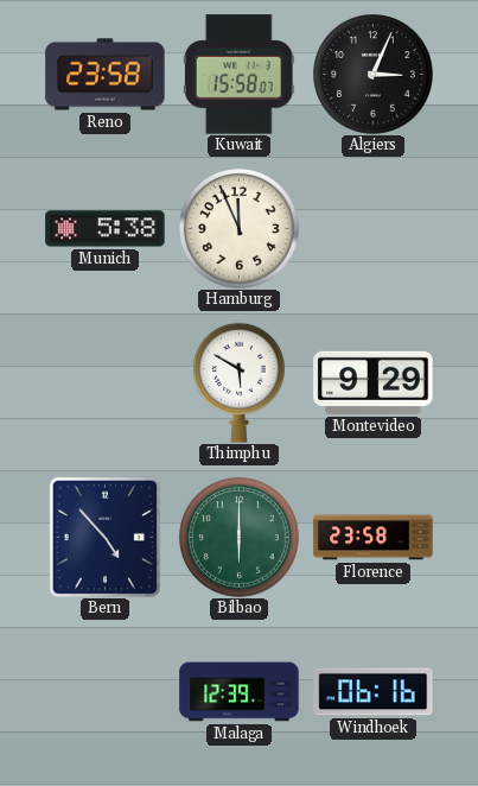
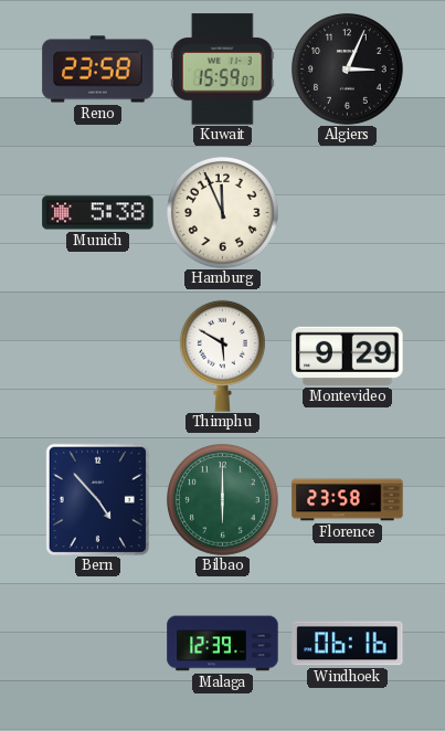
Kuwait: 15:58 -> 15:59
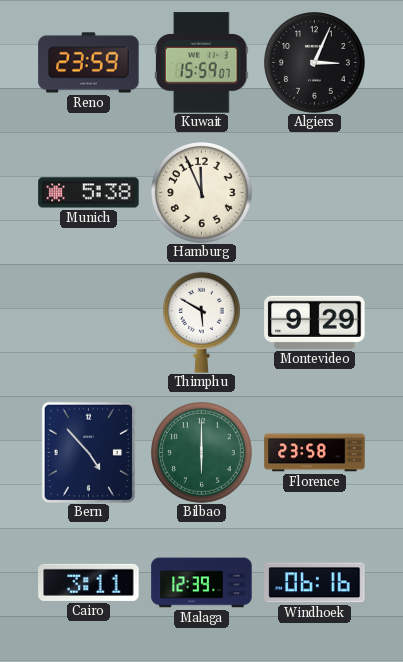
Reno: 23:58 -> 23:59
Cairo: none -> 3:11
